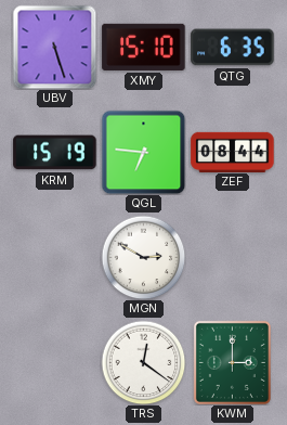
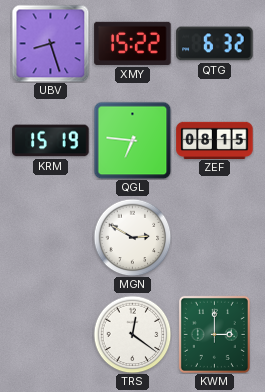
UBV: 5:27 -> 8:27
XMY: 15:10 -> 15:22
QTG: 6:35 -> 6:32
ZEF: 08:44 -> 08:15
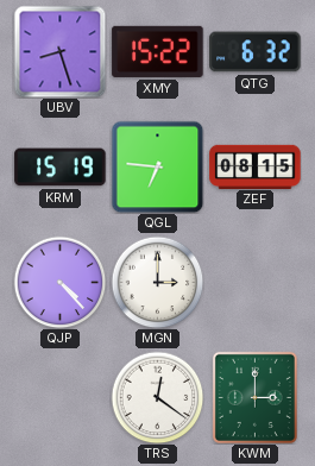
QJP: none -> 4:23
MGN: 2:50 -> 3:00
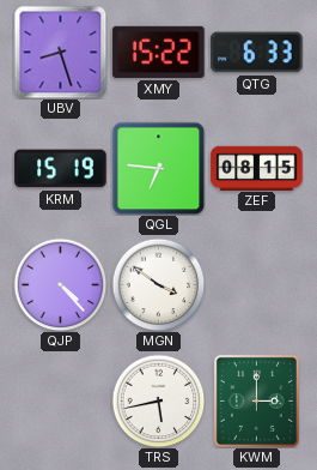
QTG: 6:32 -> 6:33
MGN: 3:00 -> 3:51
TRS: 12:21 -> 5:43
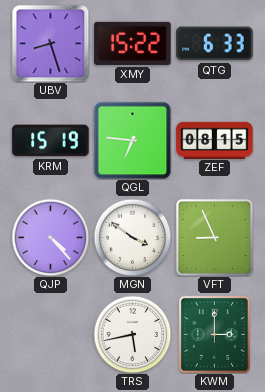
VFT: none -> 8:56
